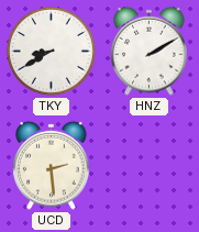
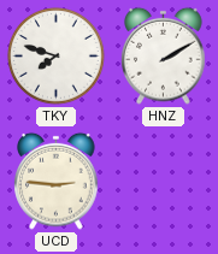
TKY: 8:40 -> 7:48
UCD: 2:29 -> 2:46
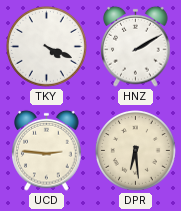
TKY: 7:48 -> 4:19
DPR: none -> 6:29
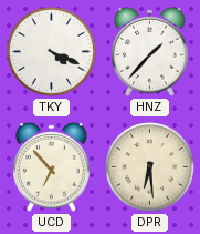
HNZ: 2:10 -> 1:37
UCD: 2:46 -> 6:53
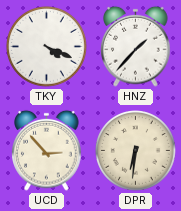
UCD: 6:53 -> 2:53
DPR: 6:29 -> 6:31
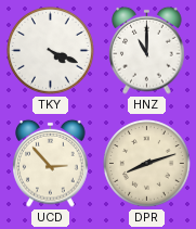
HNZ: 1:37 -> 11:00
DPR: 6:31 -> 8:12
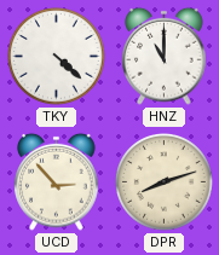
TKY: 4:19 -> 4:22
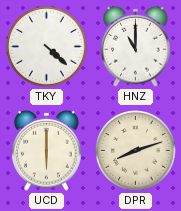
UCD: 2:53 -> 6:00
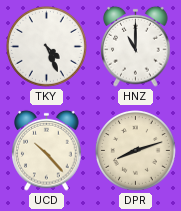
TKY: 4:22 -> 4:26
UCD: 6:00 -> 10:23
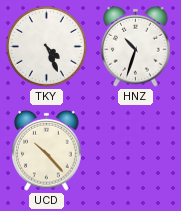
HNZ: 11:00 -> 10:33
DPR: 8:12 -> none
